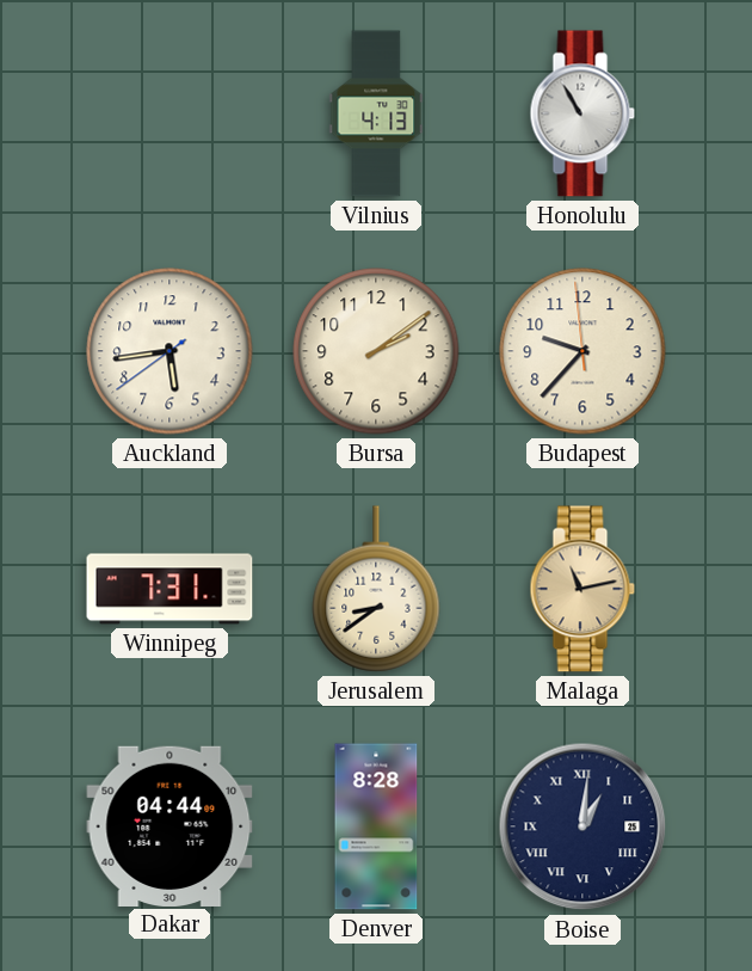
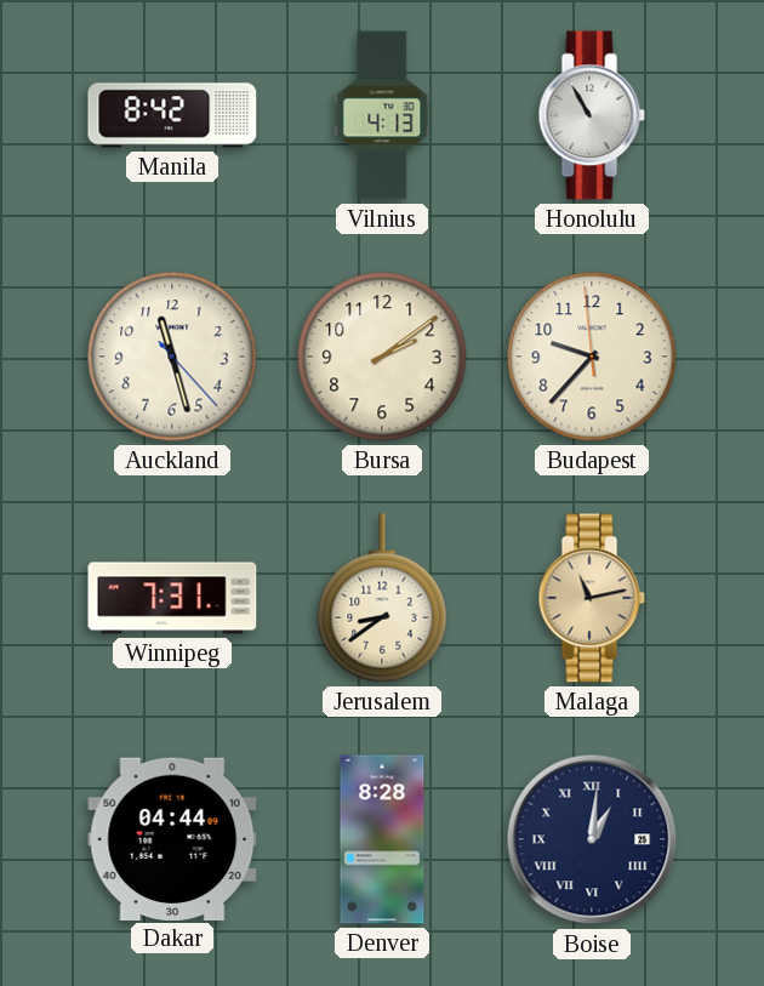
Manila: none -> 8:42
Auckland: 5:43 -> 11:27
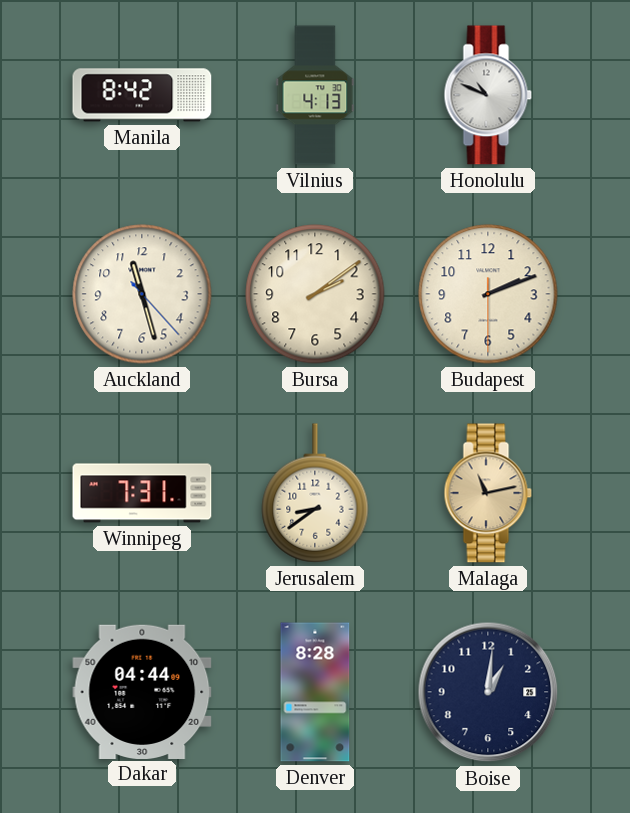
Honolulu: 10:55 -> 10:49
Budapest: 9:36 -> 2:11
Boise numerals: Roman -> Arabic
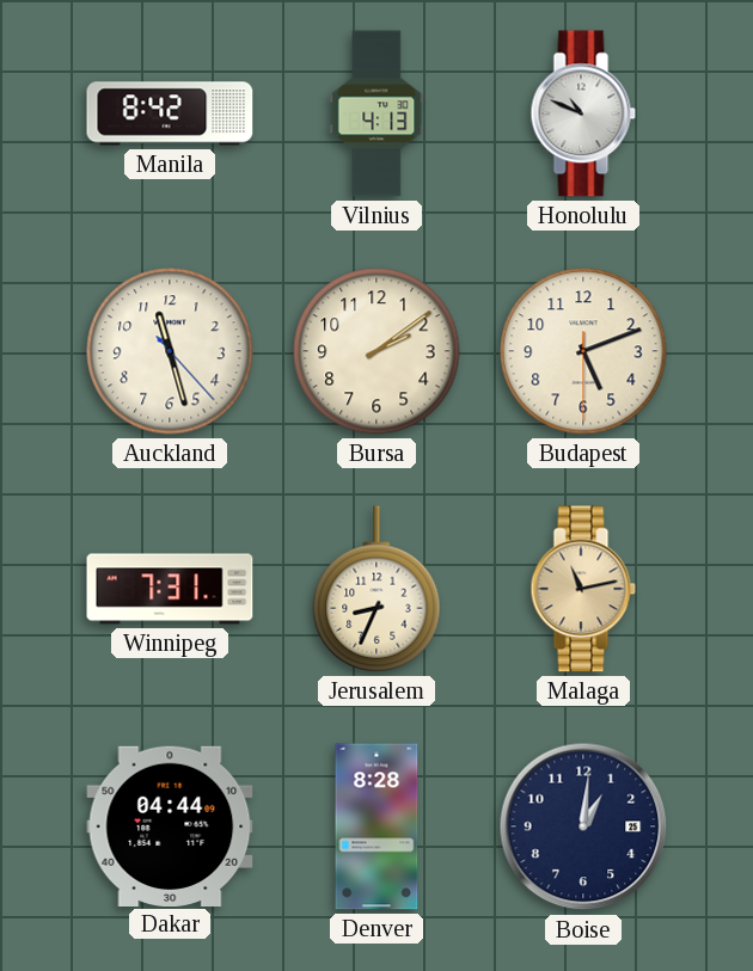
Budapest: 2:11 -> 5:11
Jerusalem: 8:39 -> 8:34
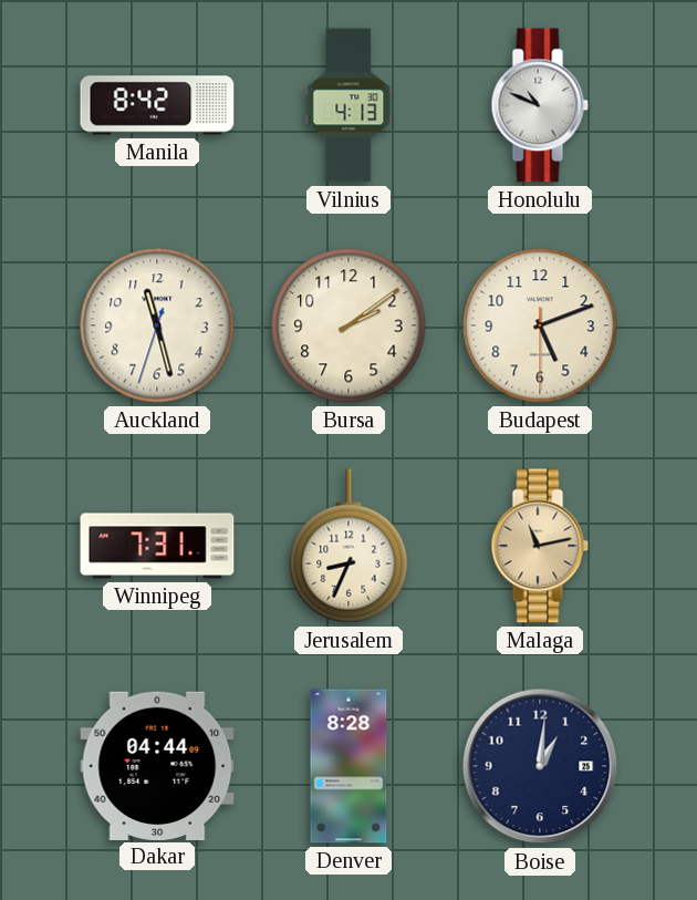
Auckland: 11:27:23 -> 11:27:33
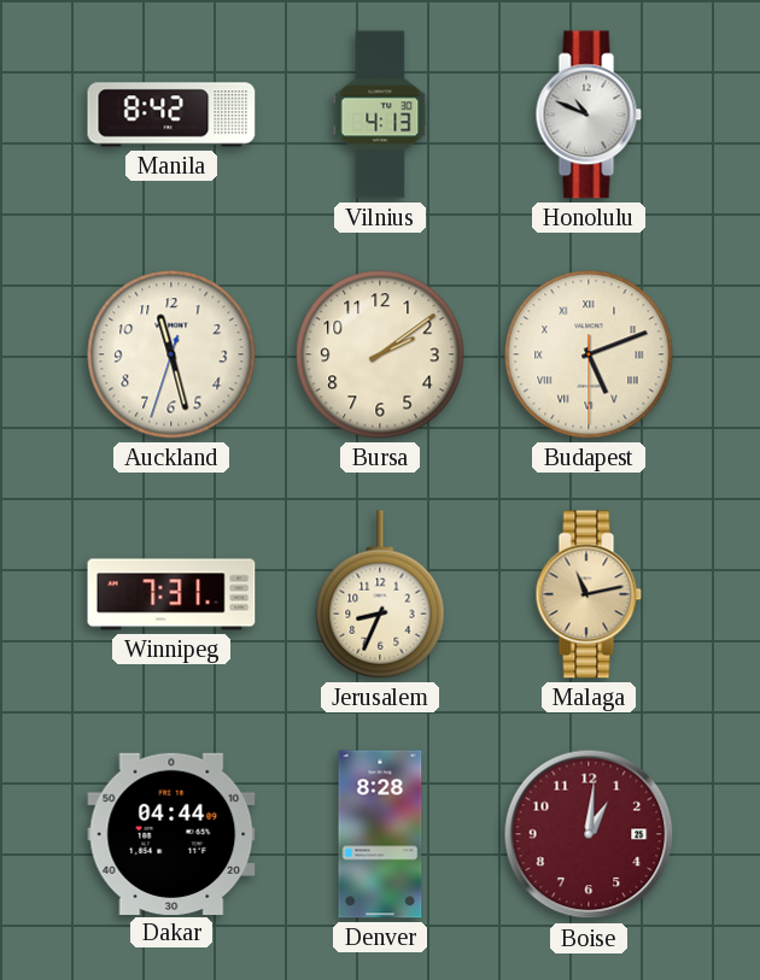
Budapest numerals: Arabic -> Roman
Boise dial: navy -> burgundy
